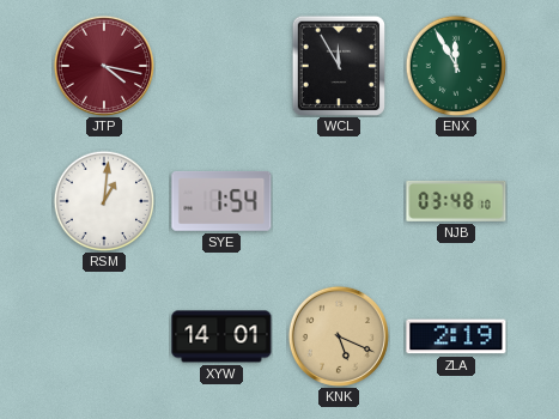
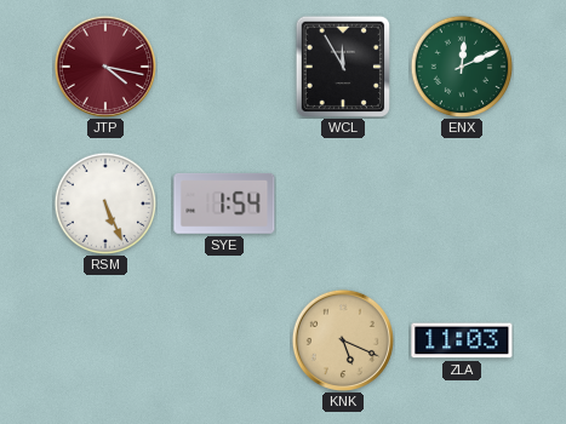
ENX: 11:55 -> 12:11
RSM: 1:01 -> 5:26
NJB: 03:48 -> none
XYW: 14:01 -> none
ZLA: 2:19 -> 11:03
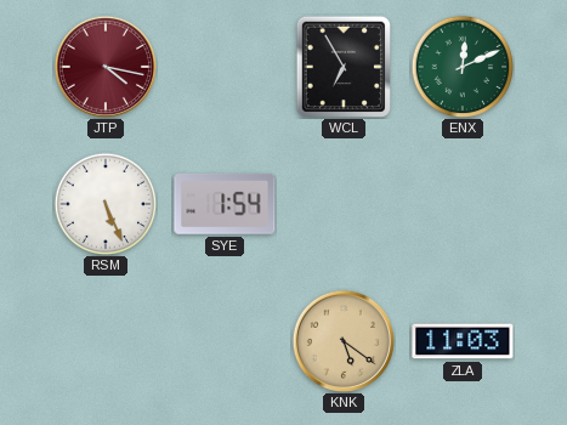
WCL: 11:55 -> 6:55
KNK: 5:19 -> 5:21
